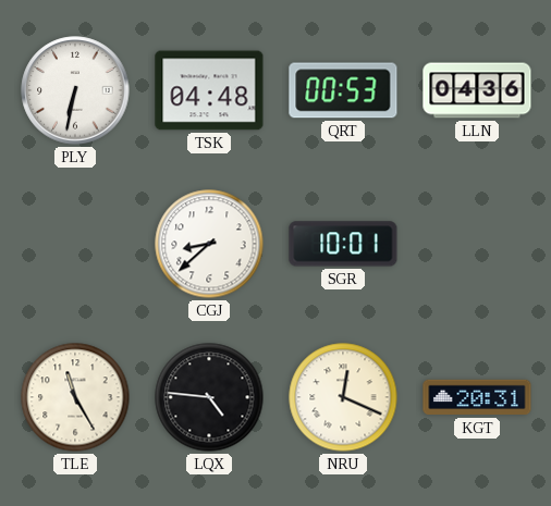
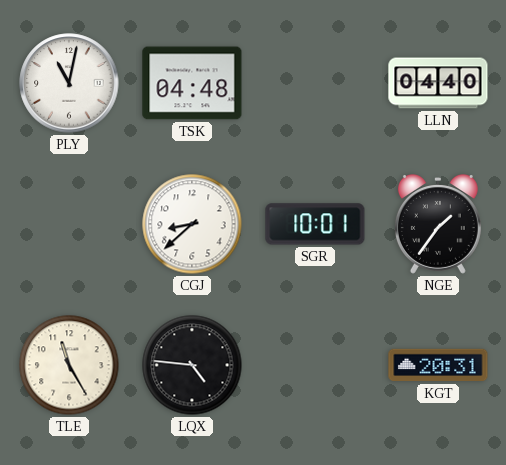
PLY: 6:32 -> 11:02
QRT: 00:53 -> none
LLN: 04:36 -> 04:40
NGE: none -> 1:36
NRU: 12:19 -> none
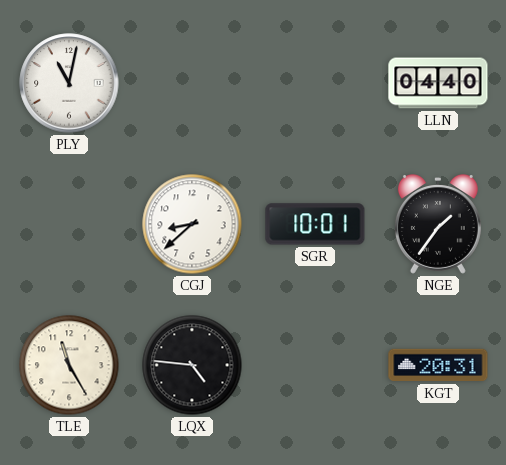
TSK: 04:48 -> none
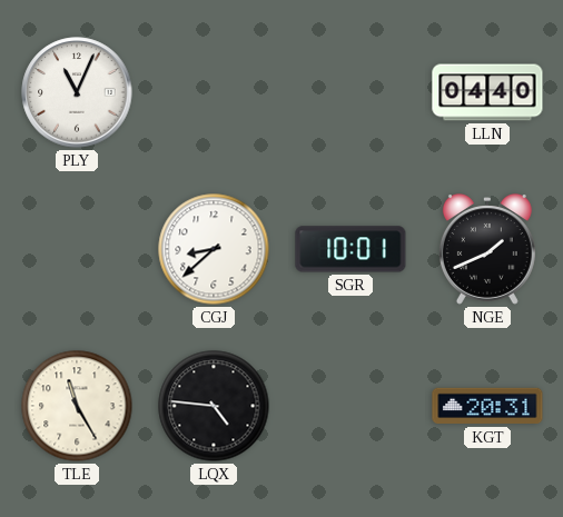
PLY: 11:02 -> 11:04
NGE: 1:36 -> 1:41
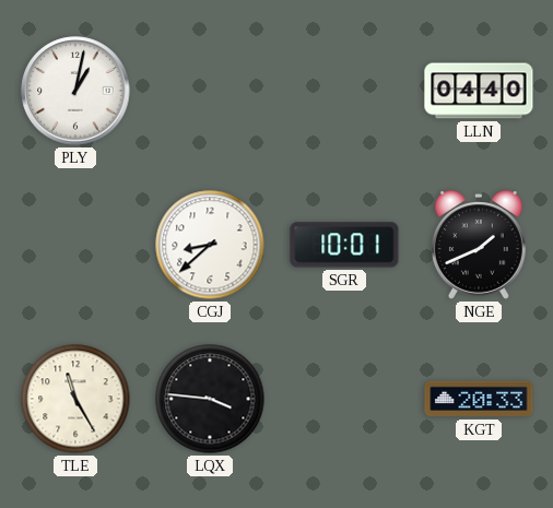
PLY: 11:04 -> 1:02
LQX: 4:46 -> 3:46
KGT: 20:31 -> 20:33
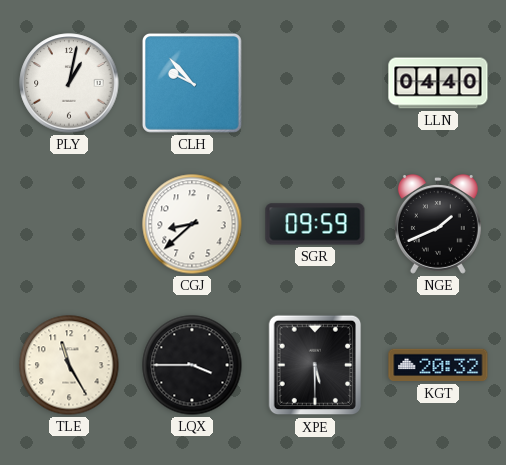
CLH: none -> 9:53
SGR: 10:01 -> 09:59
LQX: 3:46 -> 3:45
XPE: none -> 5:30
KGT: 20:33 -> 20:32
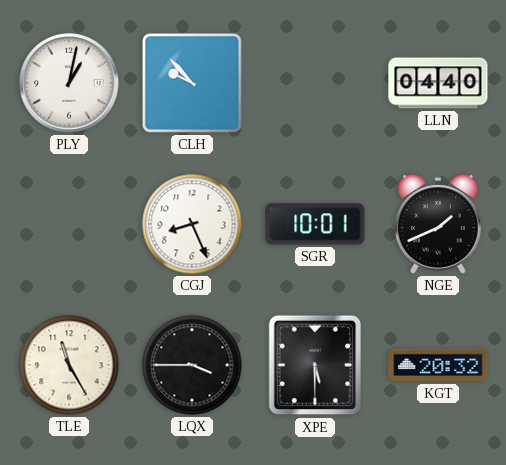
CGJ: 8:38 -> 8:26
SGR: 09:59 -> 10:01
